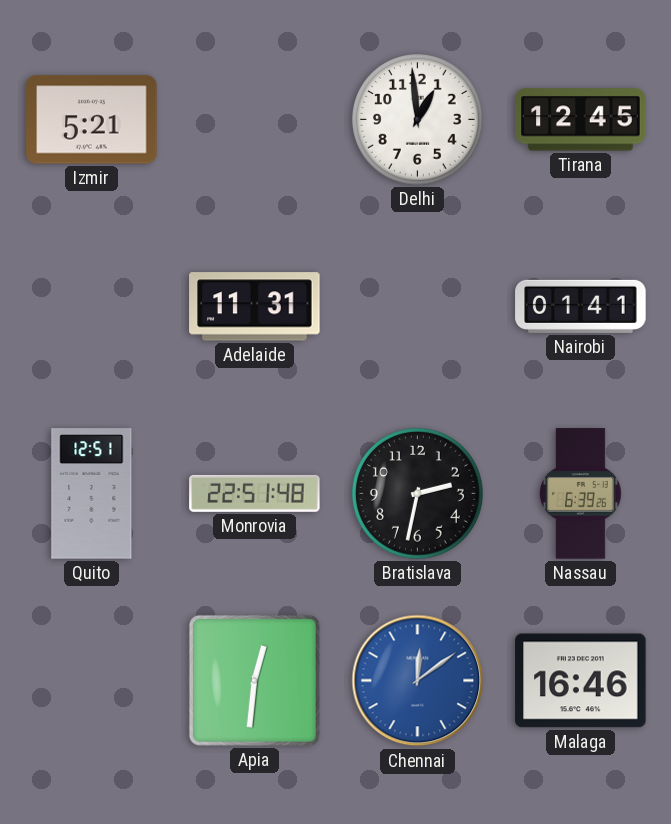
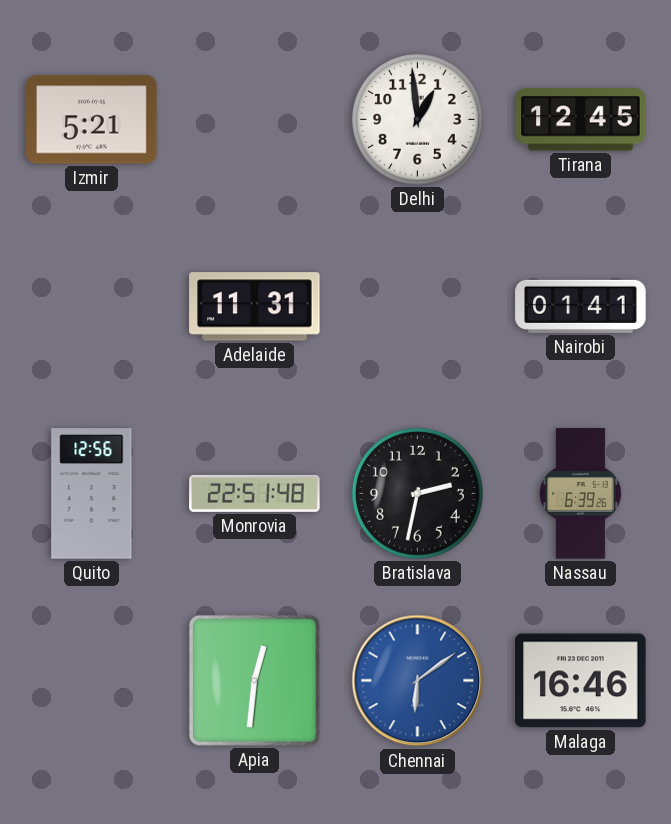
Quito: 12:51 -> 12:56
Chennai: 12:09 -> 6:09
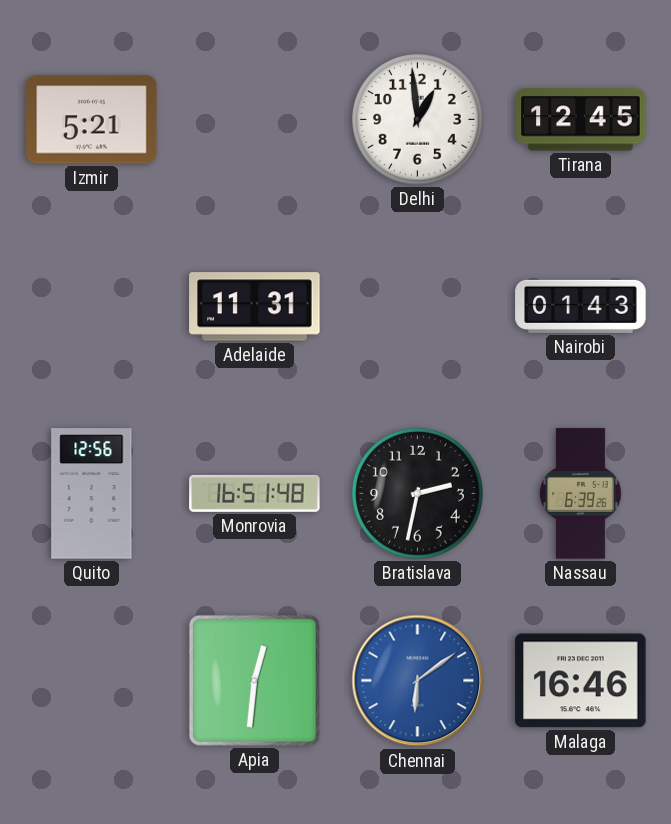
Nairobi: 01:41 -> 01:43
Monrovia: 22:51 -> 16:51
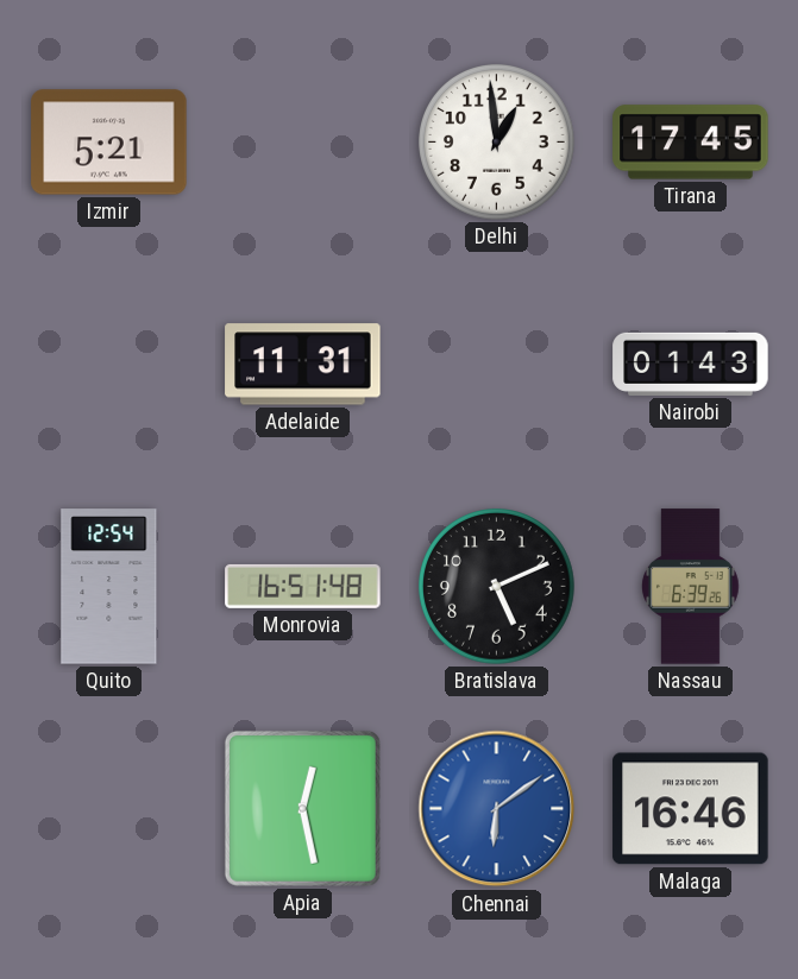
Tirana: 12:45 -> 17:45
Quito: 12:56 -> 12:54
Bratislava: 2:32 -> 5:11
Apia: 12:31 -> 12:28
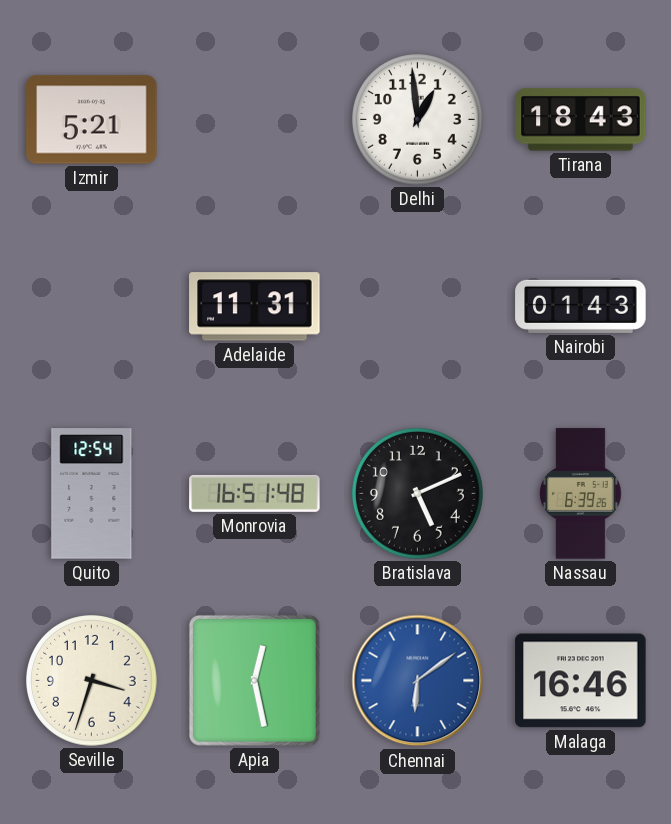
Tirana: 17:45 -> 18:43
Seville: none -> 3:33
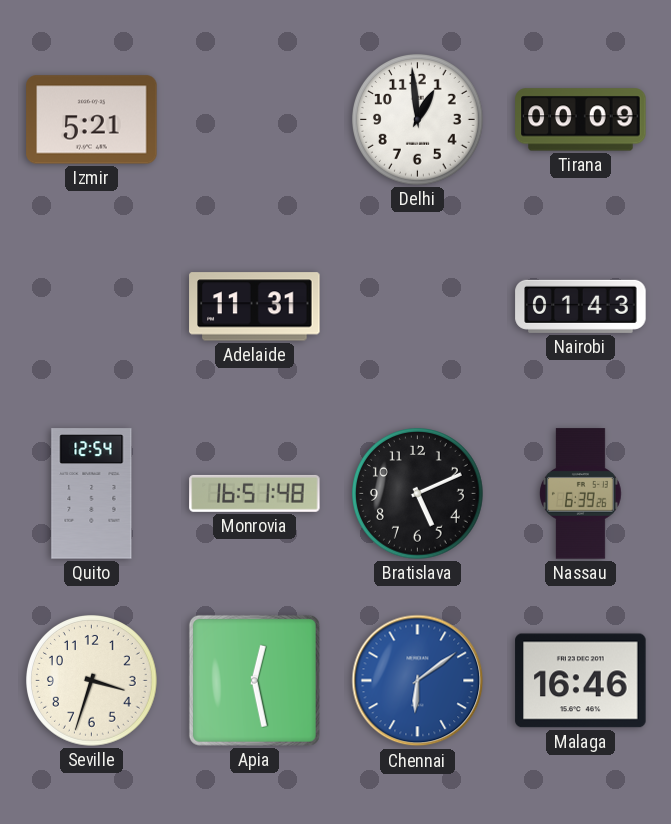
Tirana: 18:43 -> 00:09
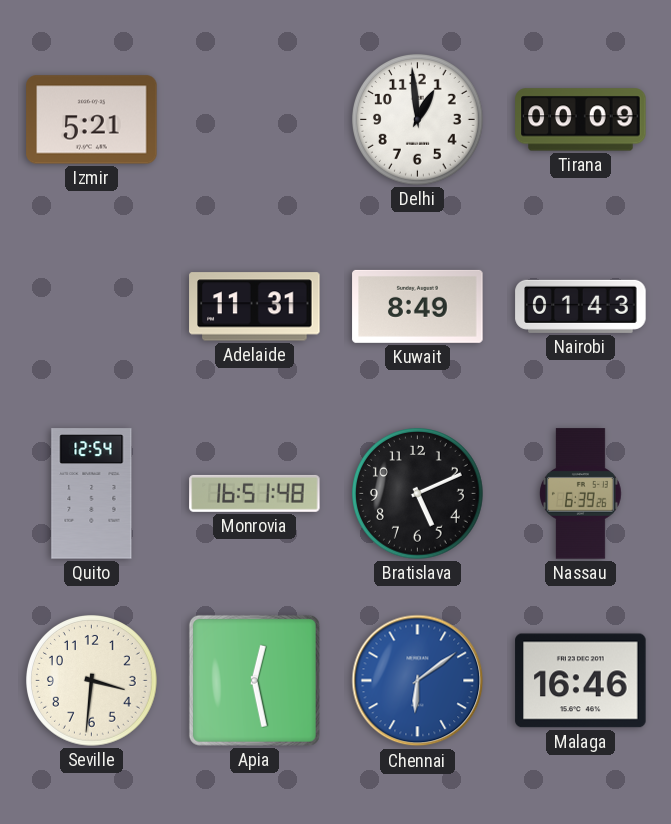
Kuwait: none -> 8:49
Seville: 3:33 -> 3:31
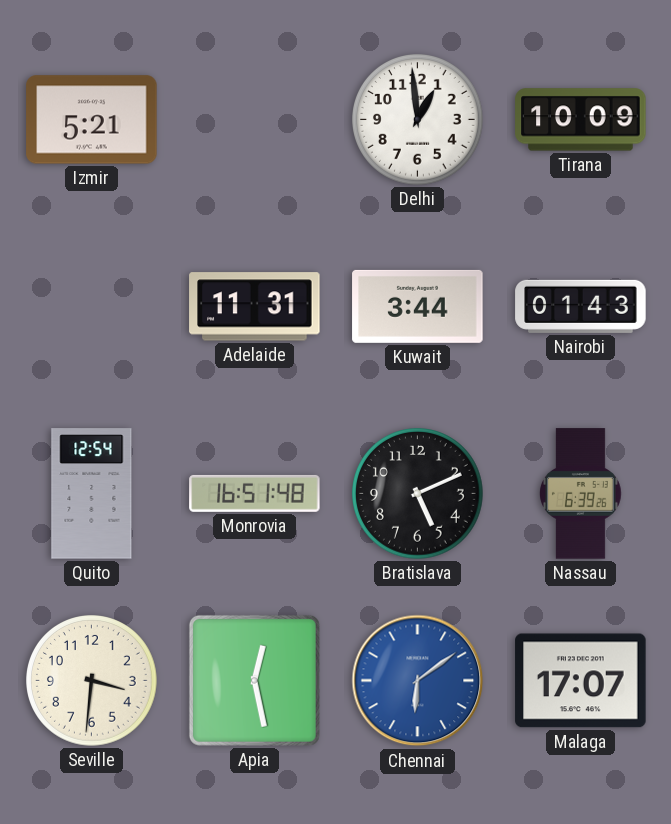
Tirana: 00:09 -> 10:09
Kuwait: 8:49 -> 3:44
Malaga: 16:46 -> 17:07
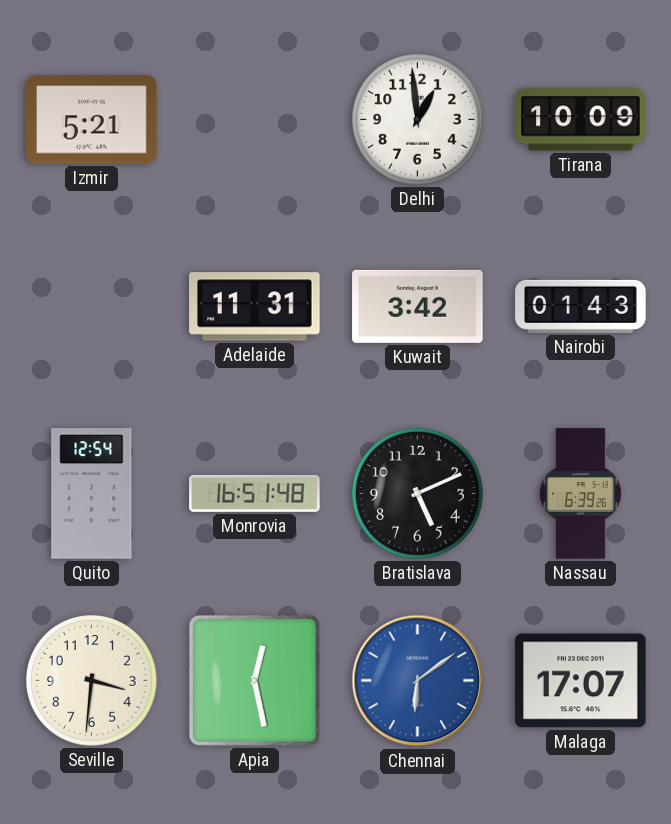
Kuwait: 3:44 -> 3:42
